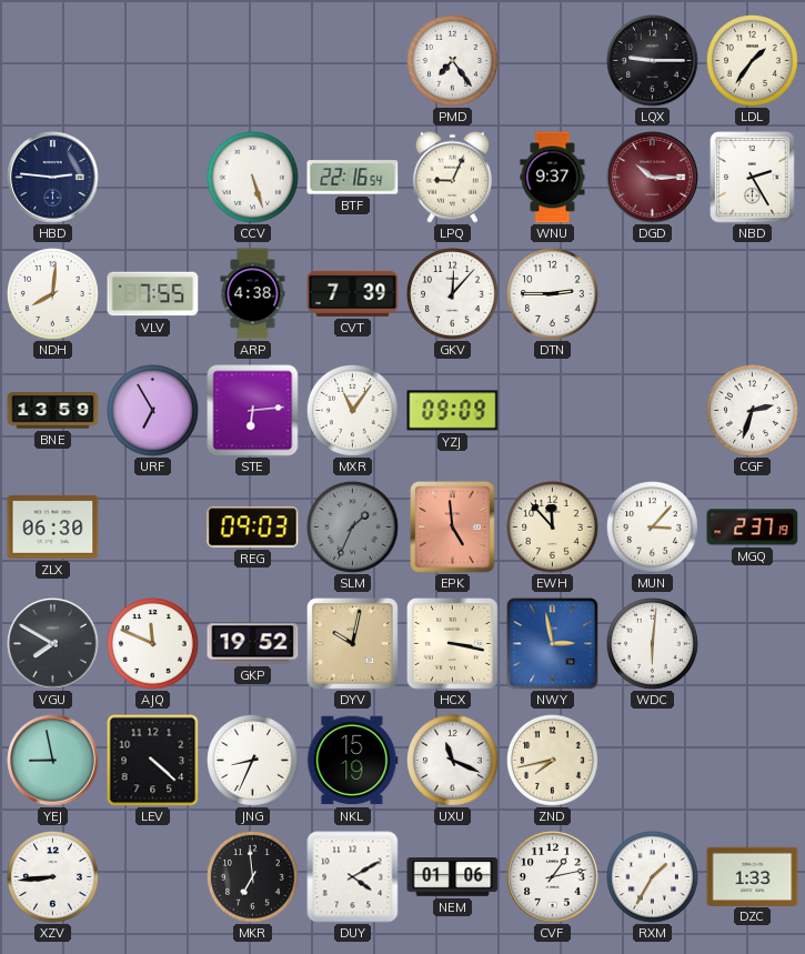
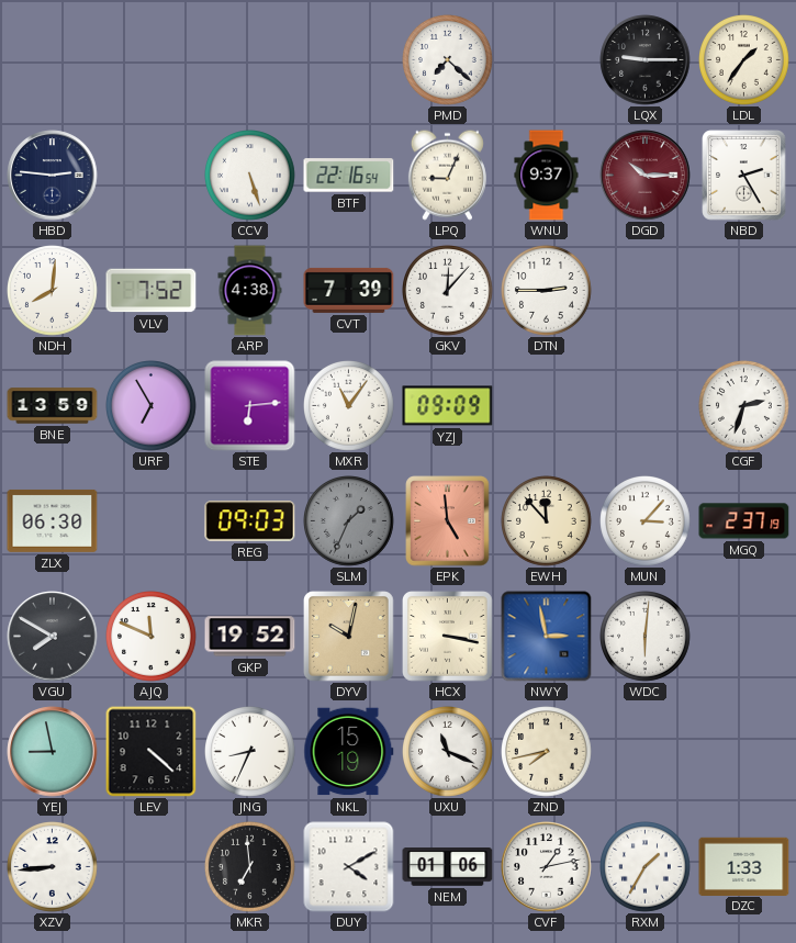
PMD: 7:24 -> 7:22
VLV: 7:55 -> 7:52
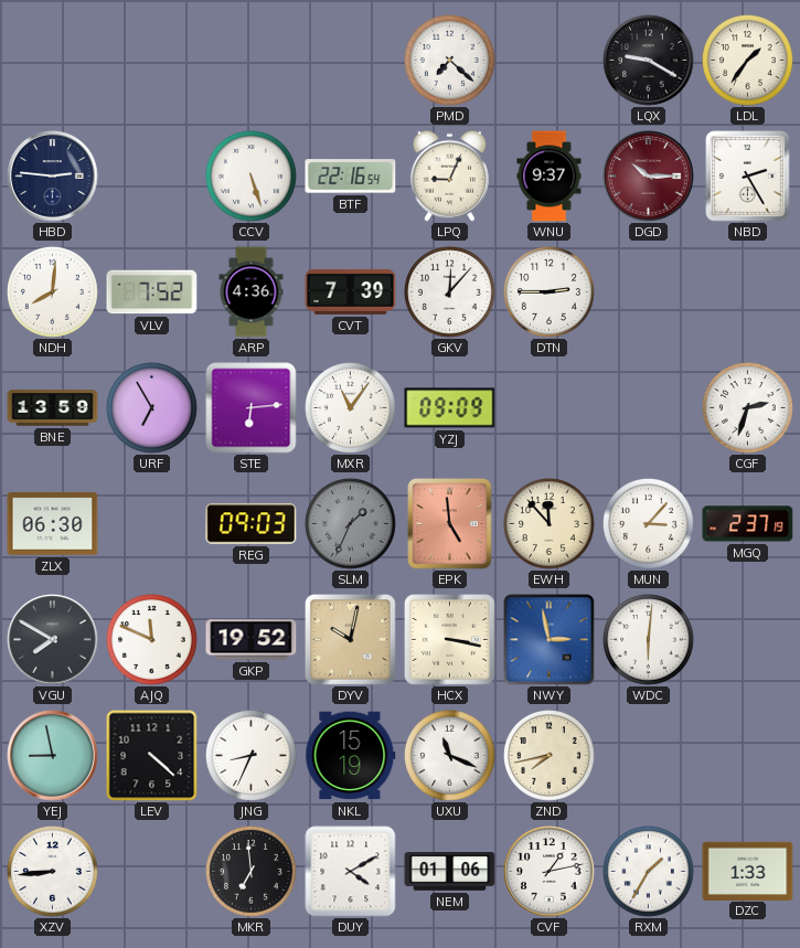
LQX: 9:15 -> 9:20
ARP: 4:38 -> 4:36
